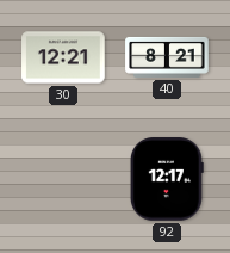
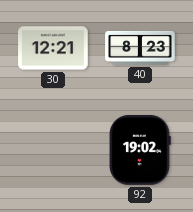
40: 8:21 -> 8:23
92: 12:17 -> 19:02
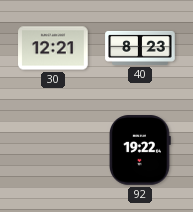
92: 19:02 -> 19:22
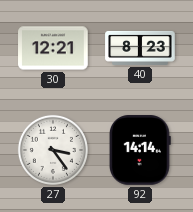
27: none -> 3:24
92: 19:22 -> 14:14
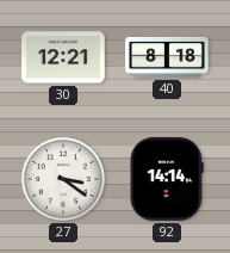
40: 8:23 -> 8:18
27: 3:24 -> 3:21
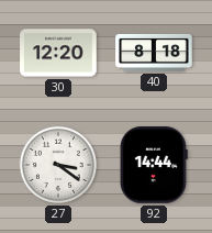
30: 12:21 -> 12:20
92: 14:14 -> 14:44
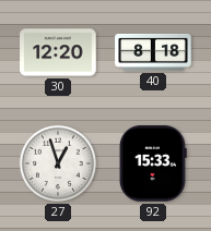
27: 3:21 -> 12:57
92: 14:44 -> 15:33
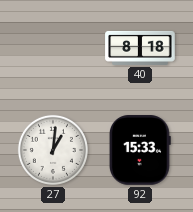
30: 12:20 -> none
27: 12:57 -> 1:01
